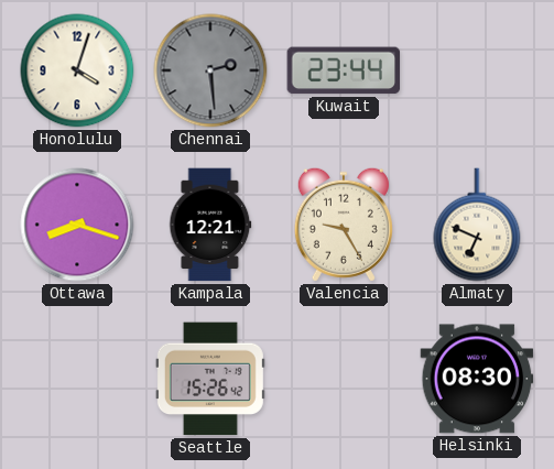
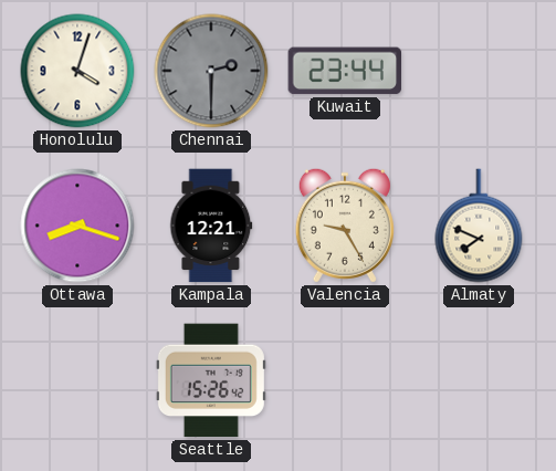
Chennai: 2:29 -> 2:30
Almaty: 6:49 -> 7:49
Helsinki: 08:30 -> none
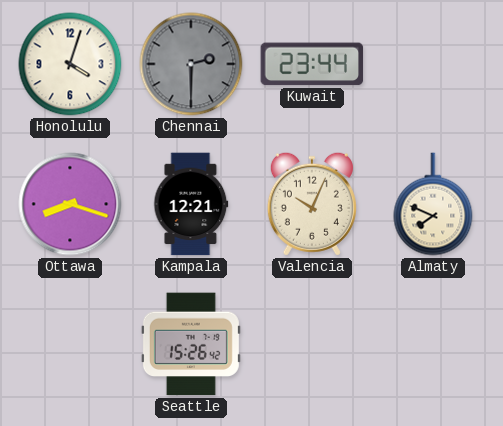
Valencia: 9:25 -> 10:04
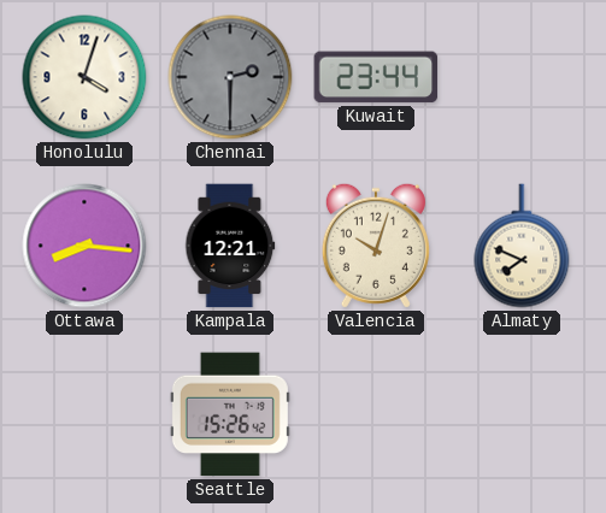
Ottawa: 8:18 -> 8:16
Valencia: 10:04 -> 10:03
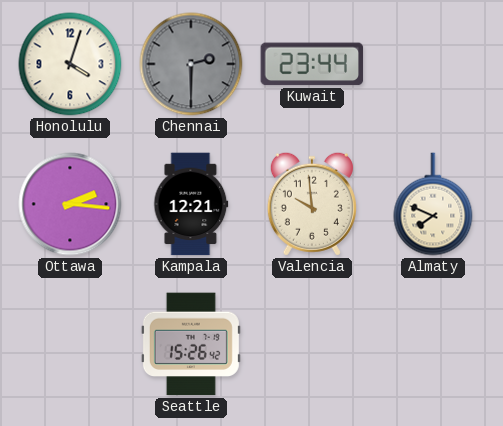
Ottawa: 8:16 -> 2:16
Valencia: 10:03 -> 9:59
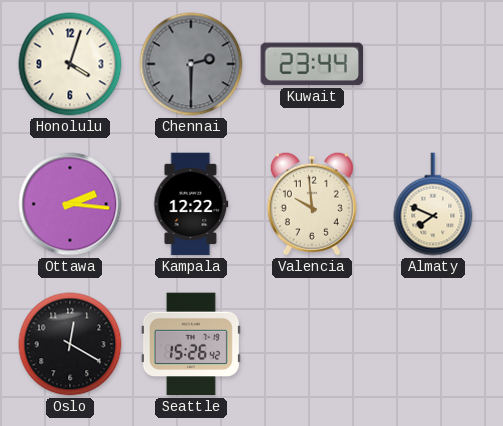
Kampala: 12:21 -> 12:22
Oslo: none -> 12:20
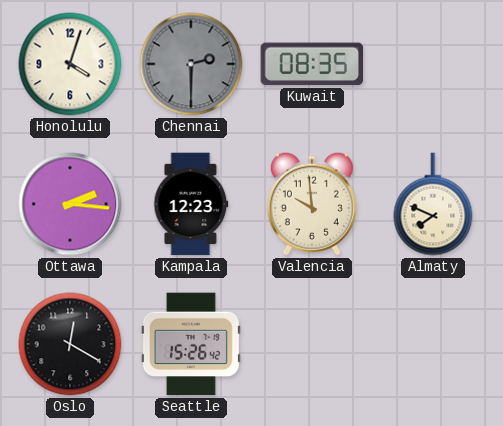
Kuwait: 23:44 -> 08:35
Kampala: 12:22 -> 12:23
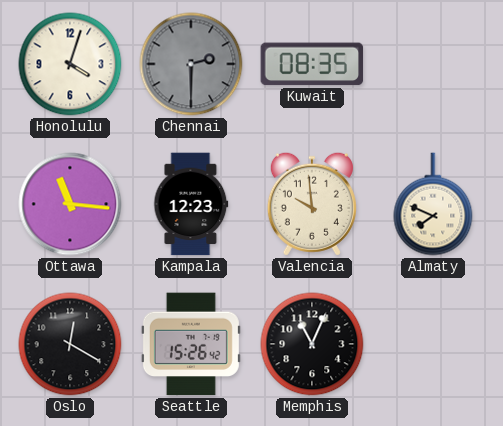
Ottawa: 2:16 -> 11:16
Memphis: none -> 11:04
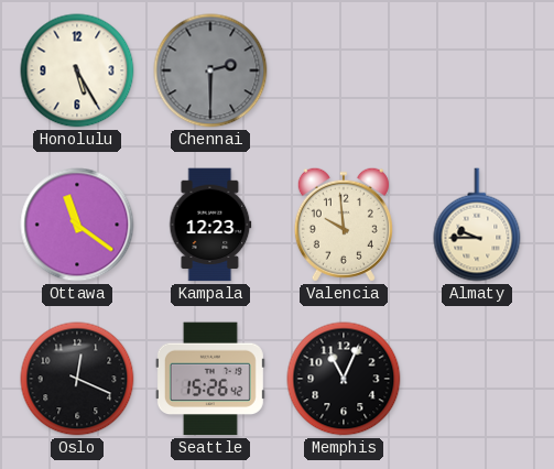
Honolulu: 4:03 -> 5:25
Kuwait: 08:35 -> none
Ottawa: 11:16 -> 11:21
Almaty: 7:49 -> 9:45
Oslo: 12:20 -> 12:19
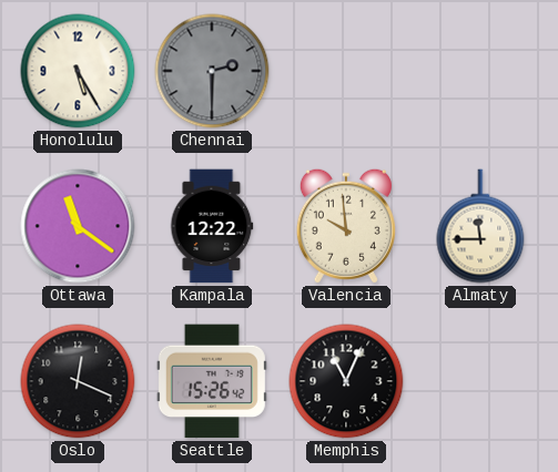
Kampala: 12:23 -> 12:22
Almaty: 9:45 -> 11:45
